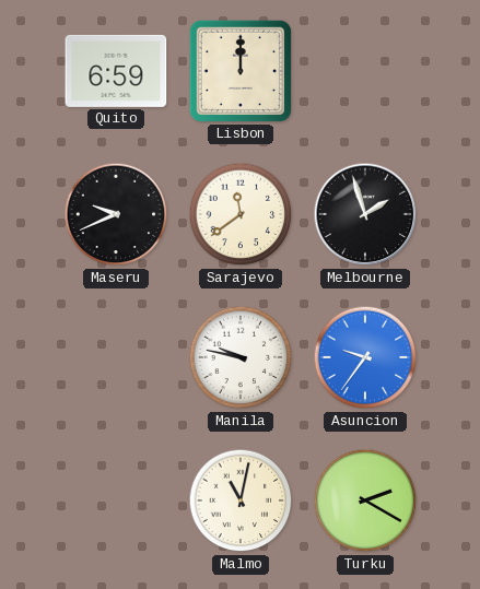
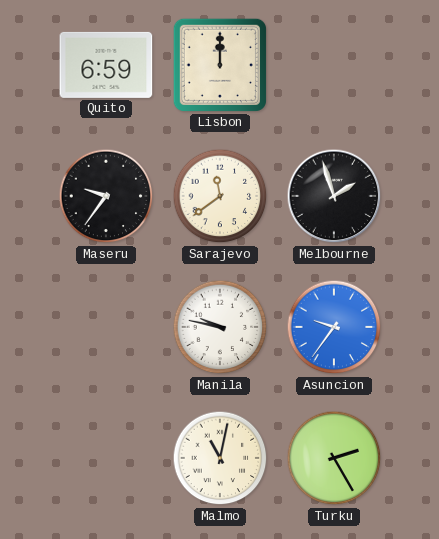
Maseru: 9:41 -> 9:36
Turku: 2:20 -> 2:25
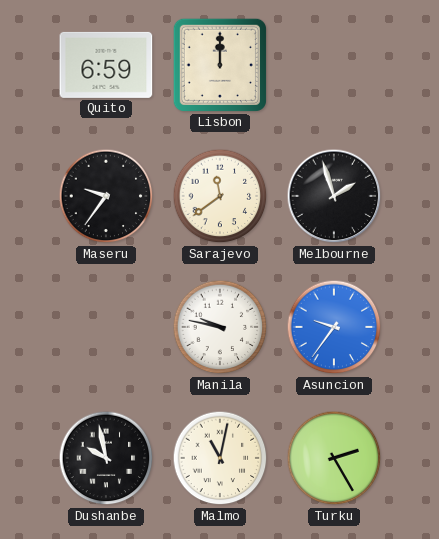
Dushanbe: none -> 9:58
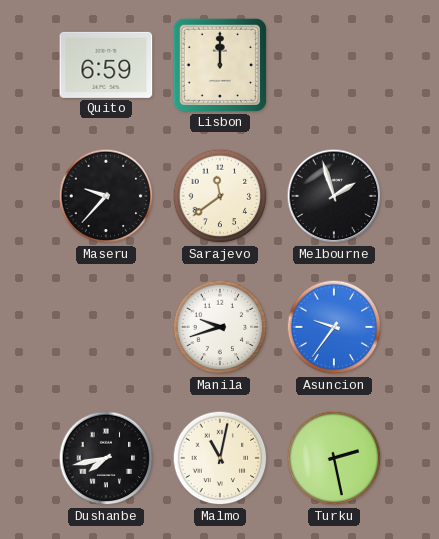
Maseru: 9:36 -> 9:37
Manila: 9:47 -> 9:42
Dushanbe: 9:58 -> 7:43
Turku: 2:25 -> 2:28
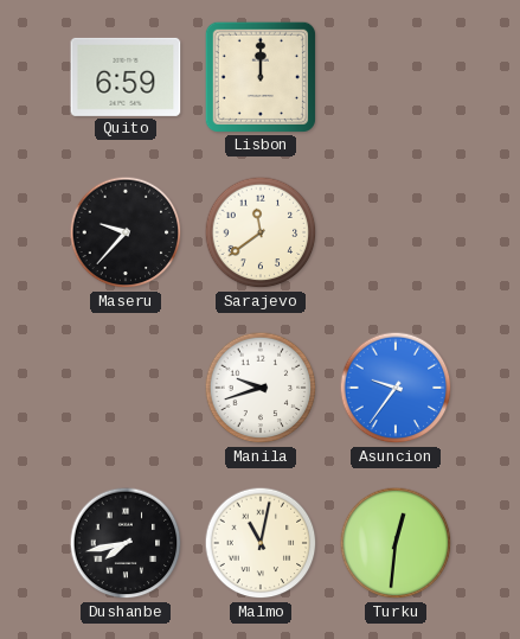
Melbourne: 1:57 -> none
Turku: 2:28 -> 12:31
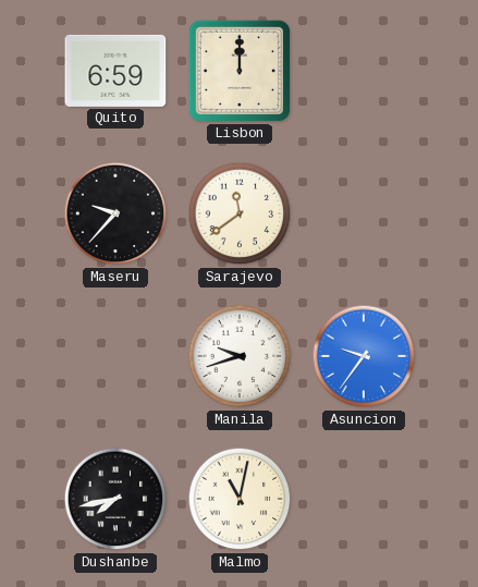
Turku: 12:31 -> none
